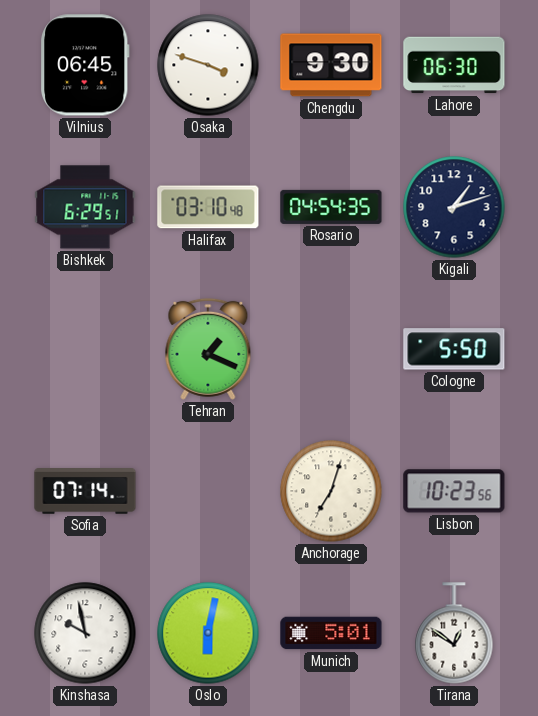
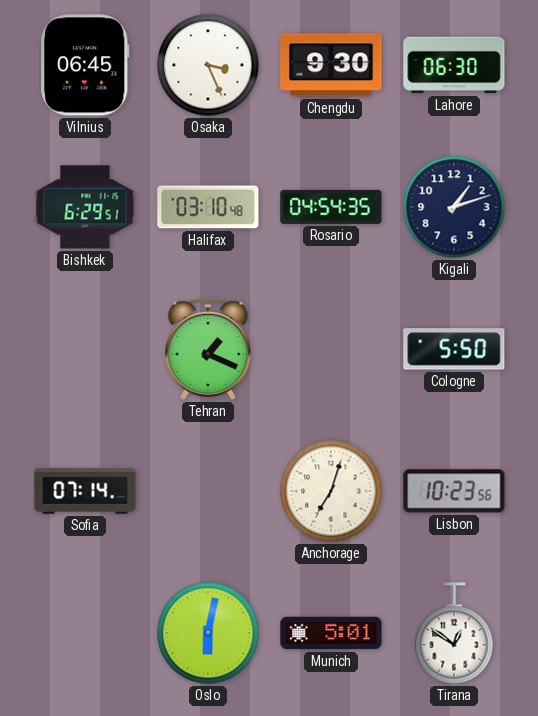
Osaka: 3:48 -> 3:26
Kinshasa: 9:58 -> none
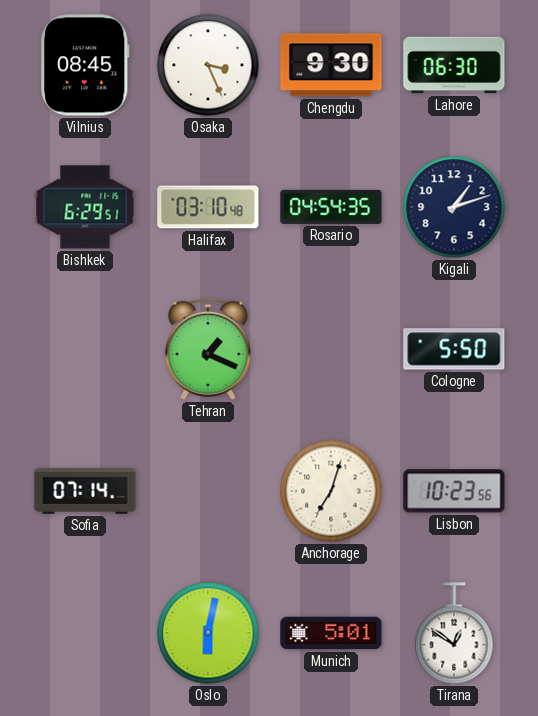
Vilnius: 06:45 -> 08:45
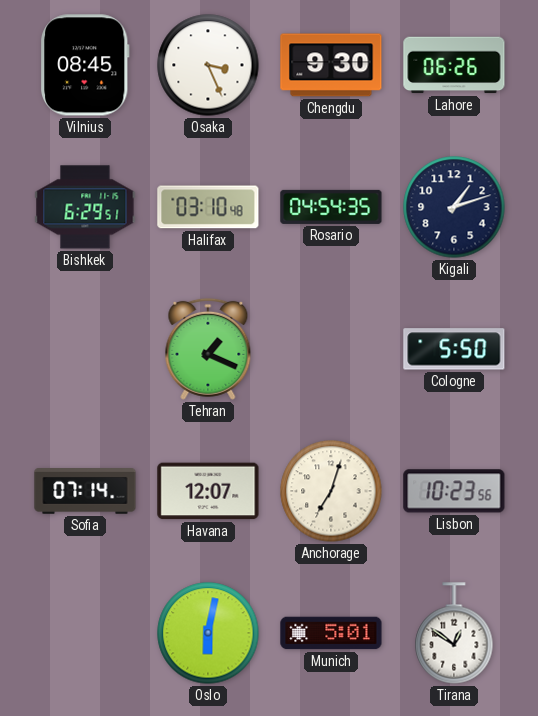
Lahore: 06:30 -> 06:26
Havana: none -> 12:07
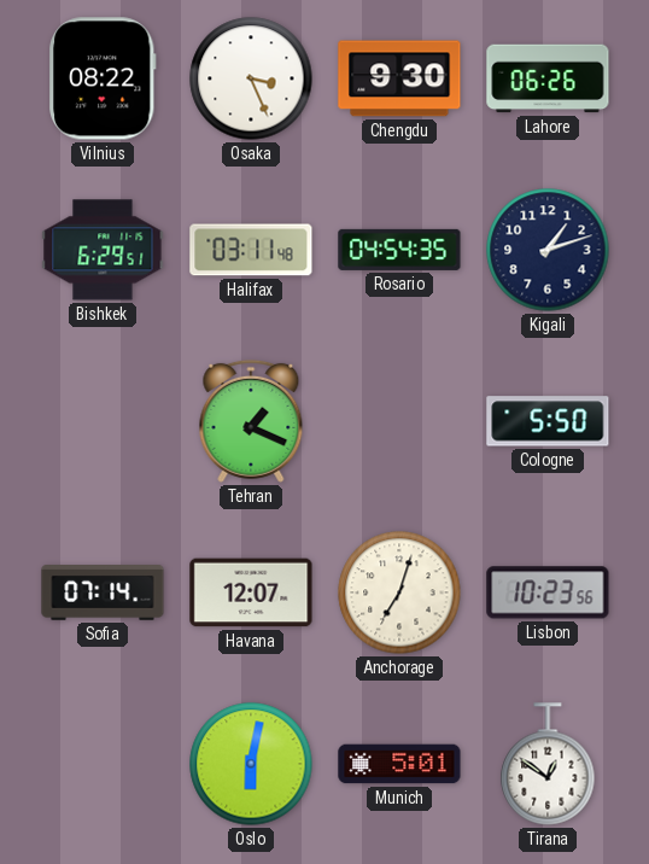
Vilnius: 08:45 -> 08:22
Halifax: 03:10 -> 03:11
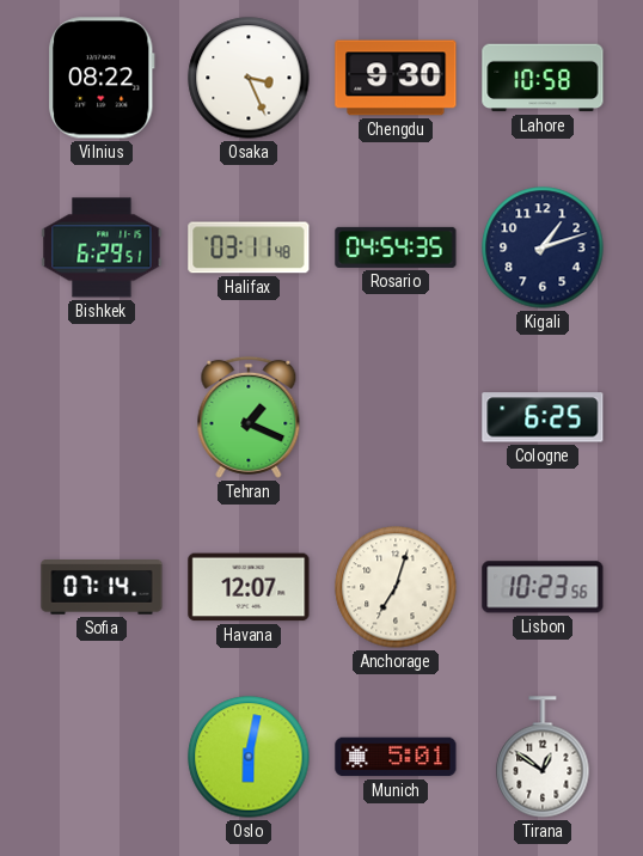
Lahore: 06:26 -> 10:58
Cologne: 5:50 -> 6:25
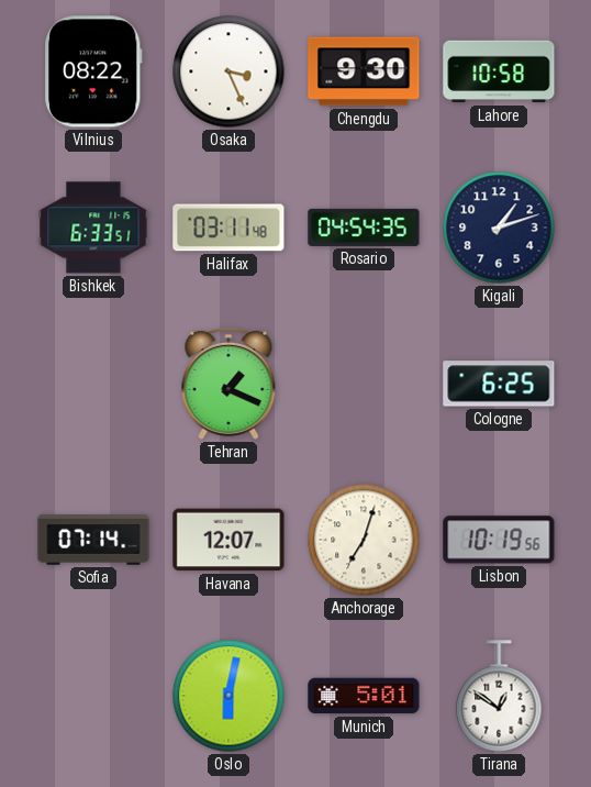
Bishkek: 6:29 -> 6:33
Lisbon: 10:23 -> 10:19
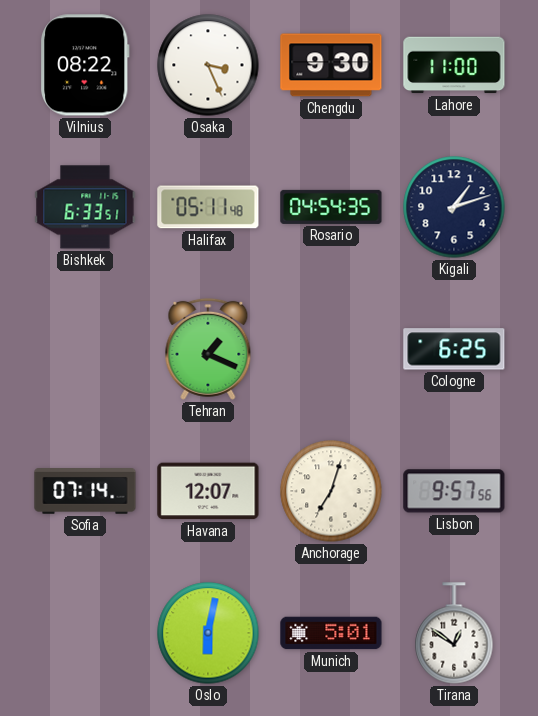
Lahore: 10:58 -> 11:00
Halifax: 03:11 -> 05:11
Lisbon: 10:19 -> 9:57
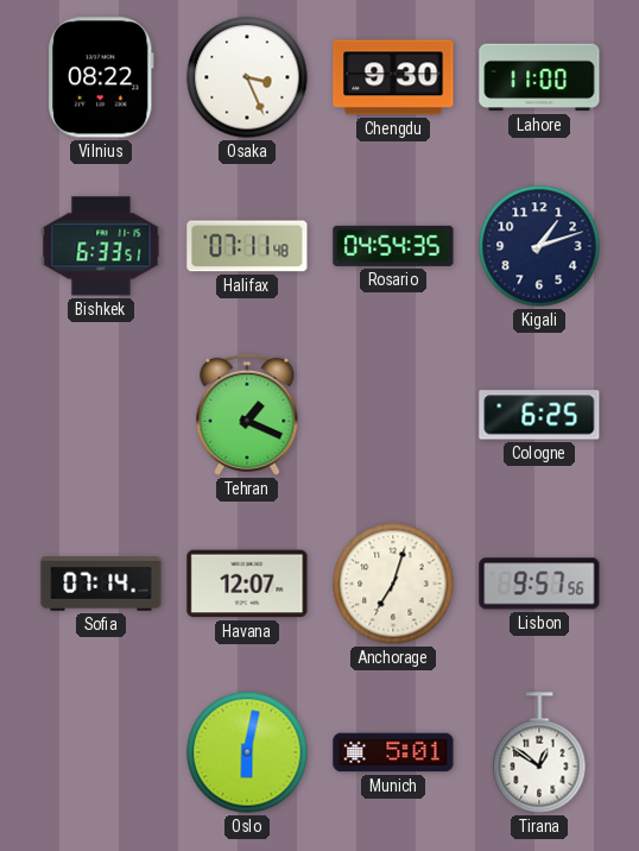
Halifax: 05:11 -> 07:11
